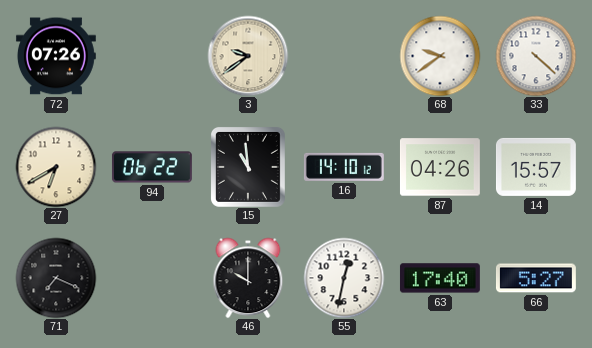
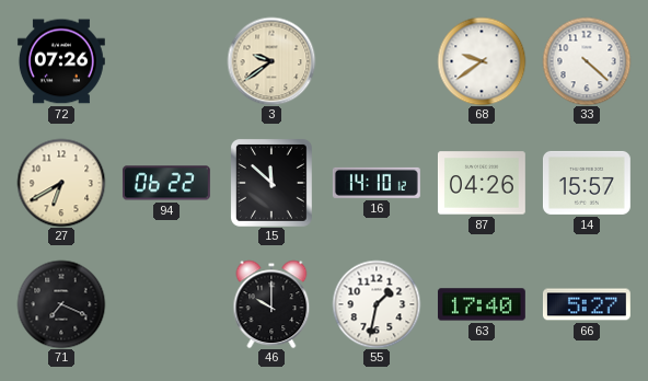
15: 10:59 -> 11:52
55: 12:32 -> 1:32
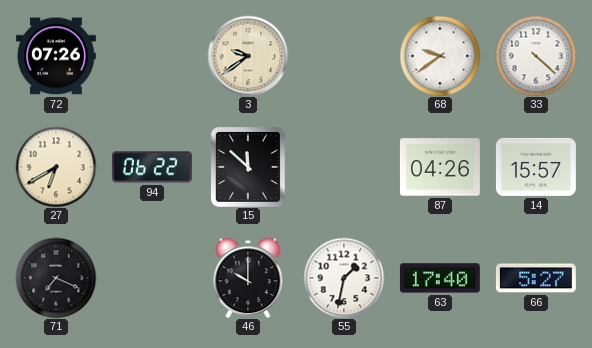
16: 14:10 -> none
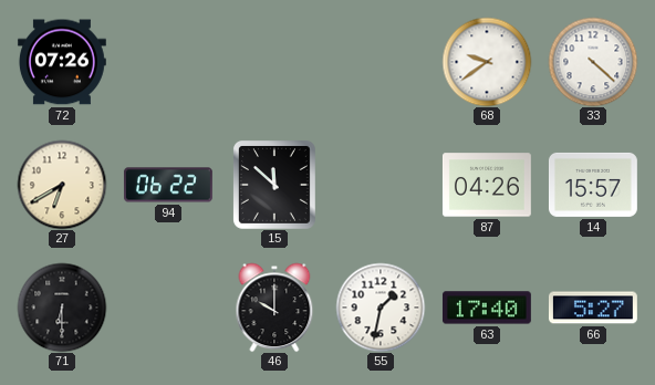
3: 9:39 -> none
71: 7:19 -> 6:30
